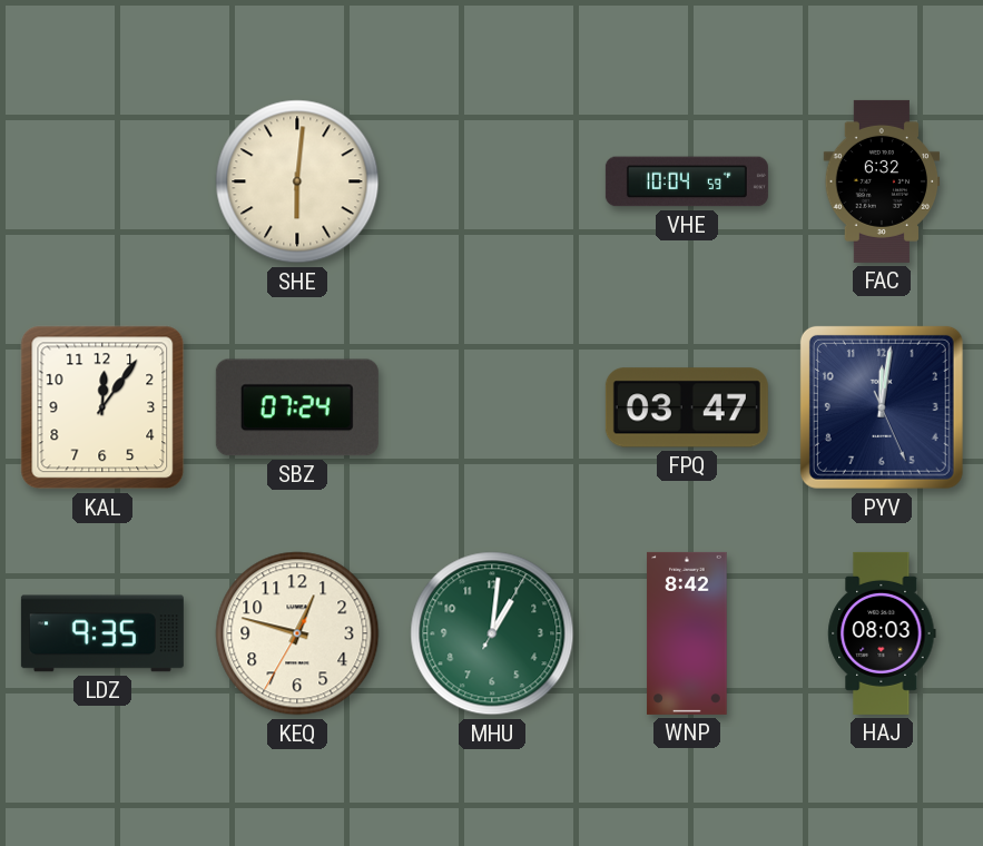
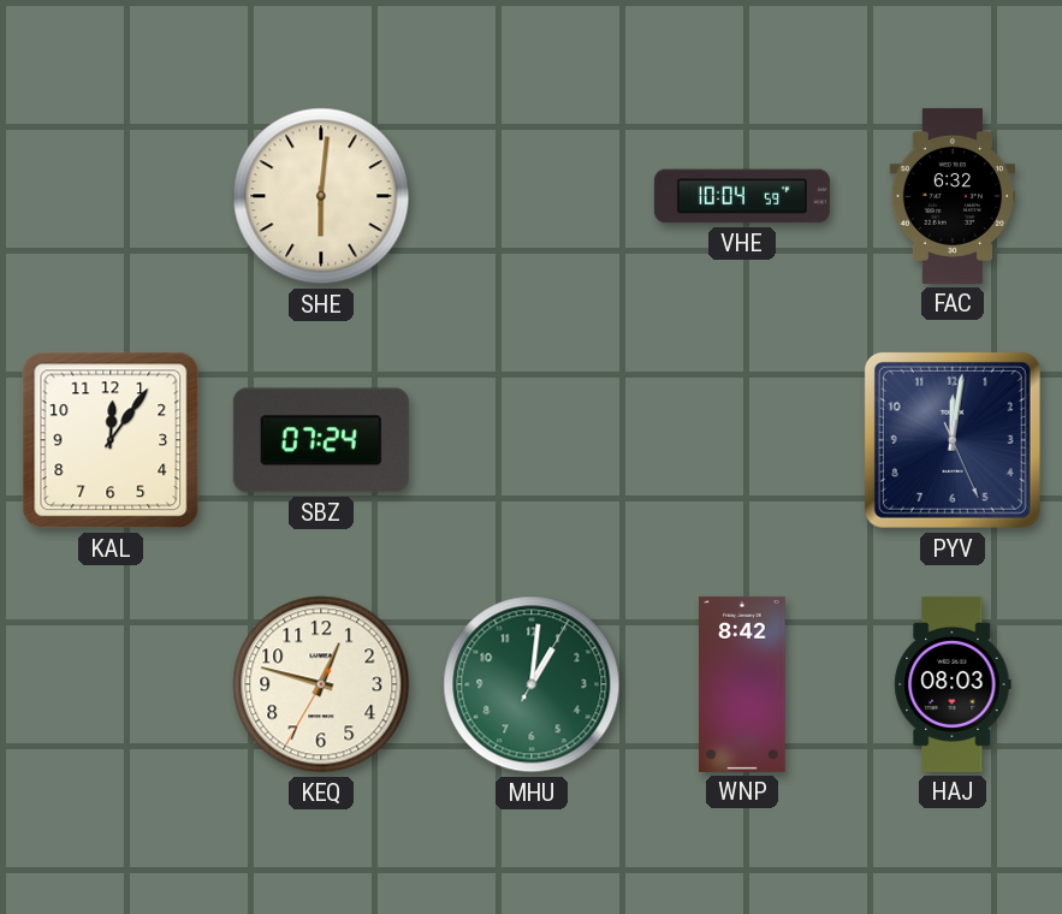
FPQ: 03:47 -> none
LDZ: 9:35 -> none
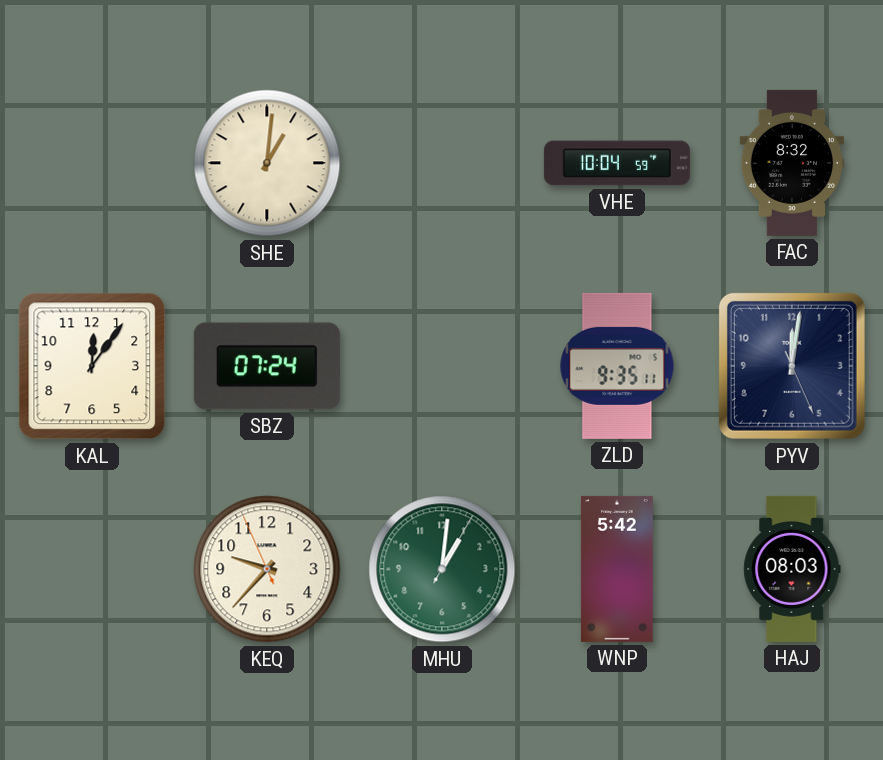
SHE: 6:01 -> 1:01
FAC: 6:32 -> 8:32
ZLD: none -> 9:35
KEQ: 12:47 -> 9:36
WNP: 8:42 -> 5:42
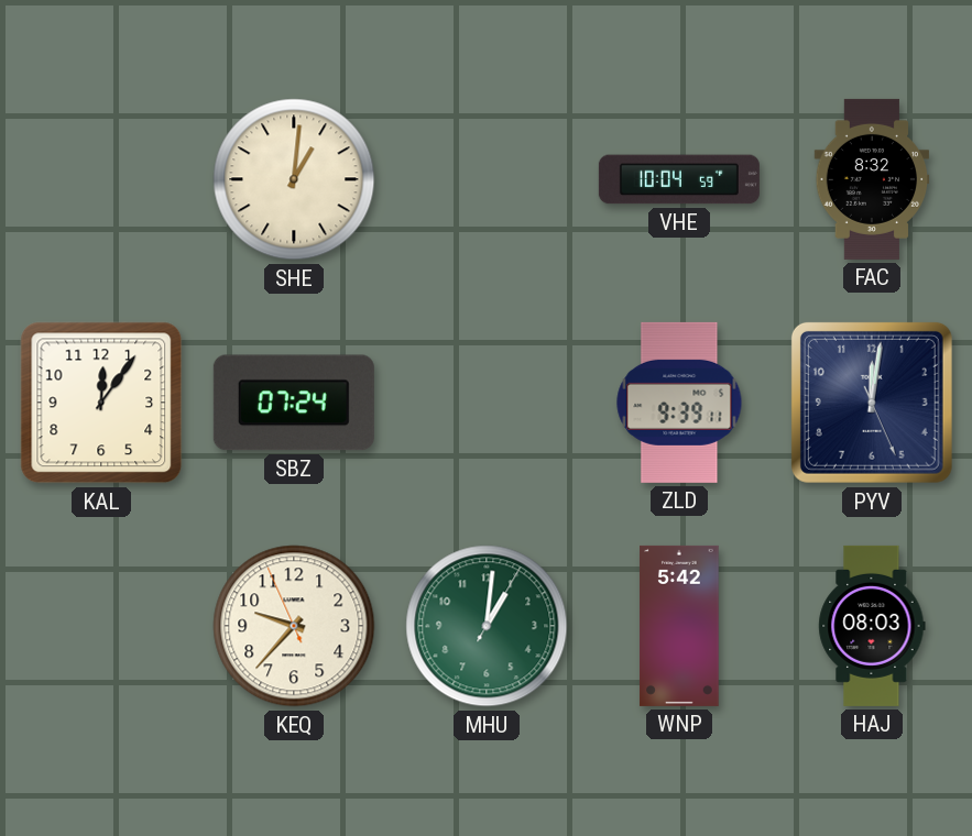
ZLD: 9:35 -> 9:39
